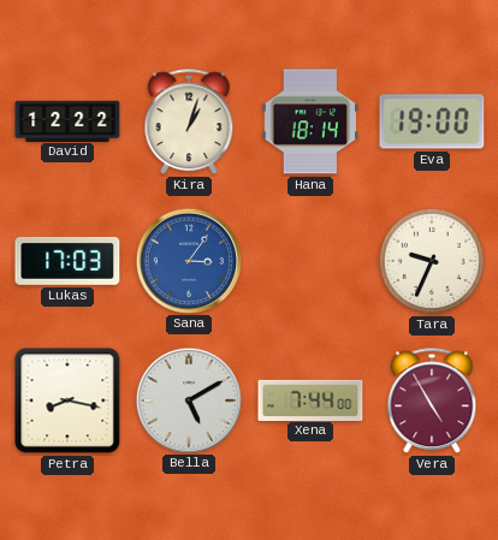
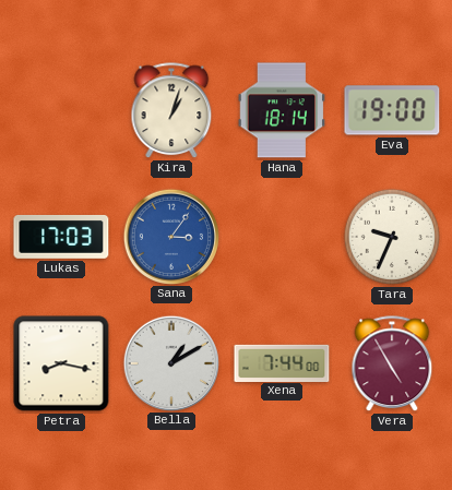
David: 12:22 -> none
Bella: 5:10 -> 1:10
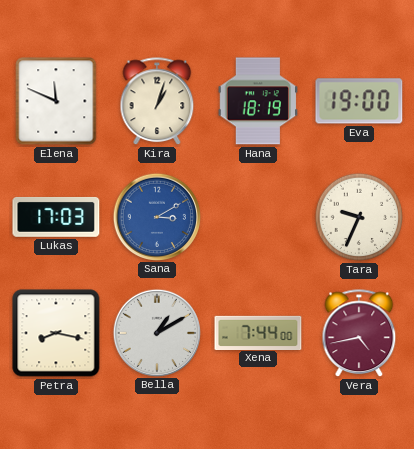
Elena: none -> 11:49
Hana: 18:14 -> 18:19
Sana: 3:06 -> 3:10
Vera: 4:55 -> 4:43
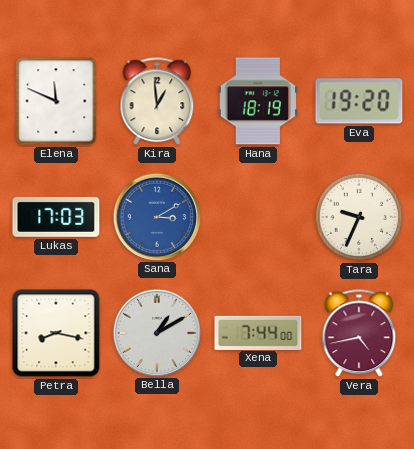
Kira: 1:03 -> 12:59
Eva: 19:00 -> 19:20
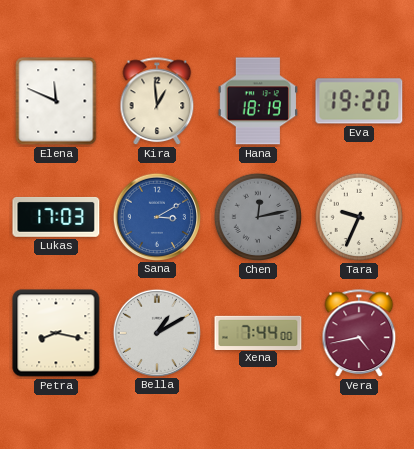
Chen: none -> 12:13
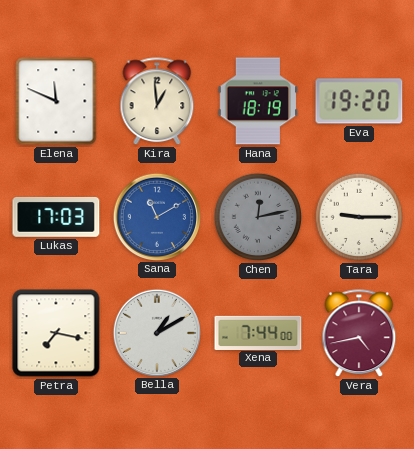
Sana: 3:10 -> 11:10
Tara: 9:34 -> 9:15
Petra: 8:17 -> 7:17
